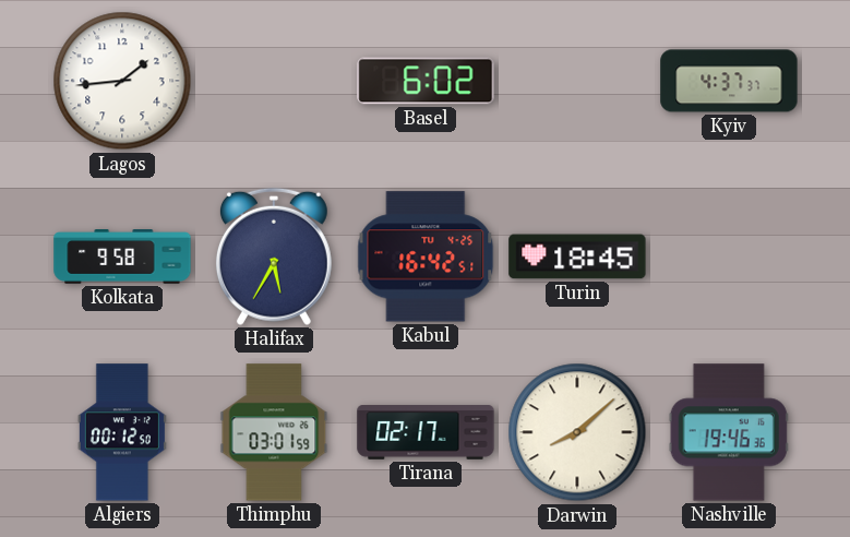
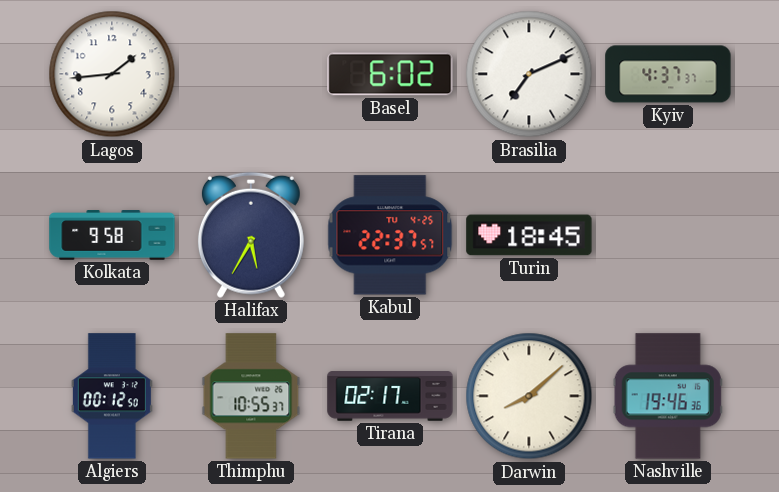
Brasilia: none -> 7:11
Kabul: 16:42 -> 22:37
Thimphu: 03:01 -> 10:55
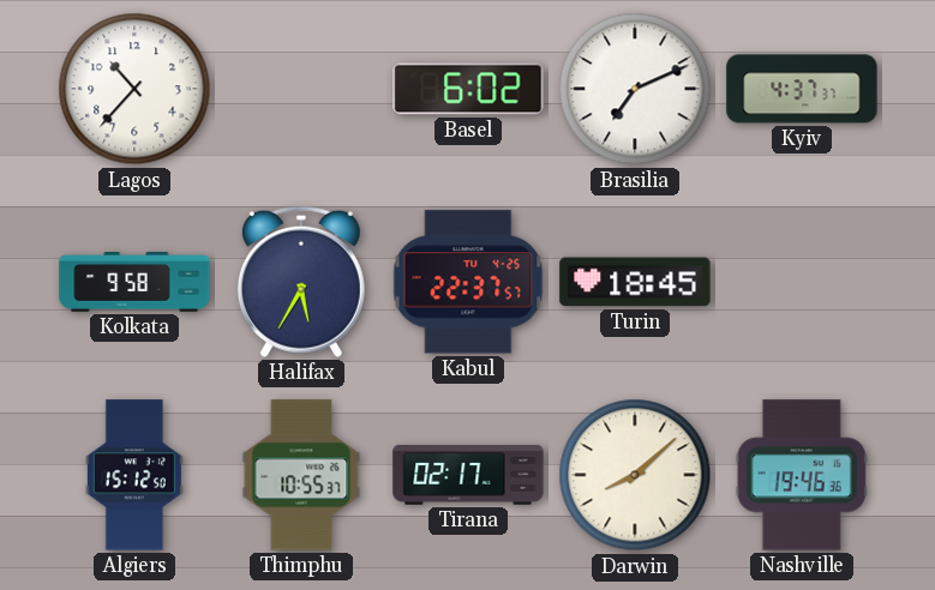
Lagos: 1:44 -> 10:37
Algiers: 00:12 -> 15:12
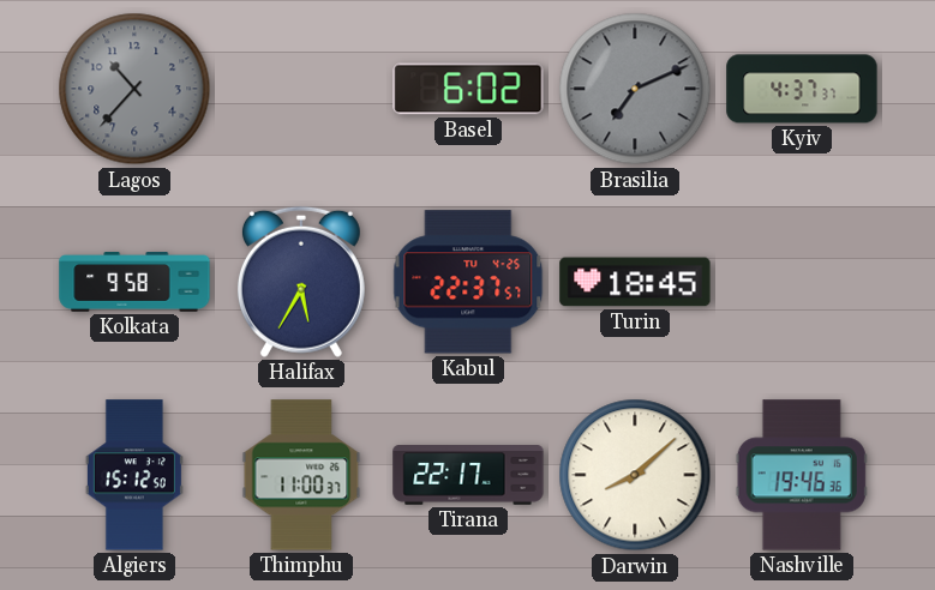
Lagos dial: white -> grey
Brasilia dial: white -> grey
Thimphu: 10:55 -> 11:00
Tirana: 02:17 -> 22:17
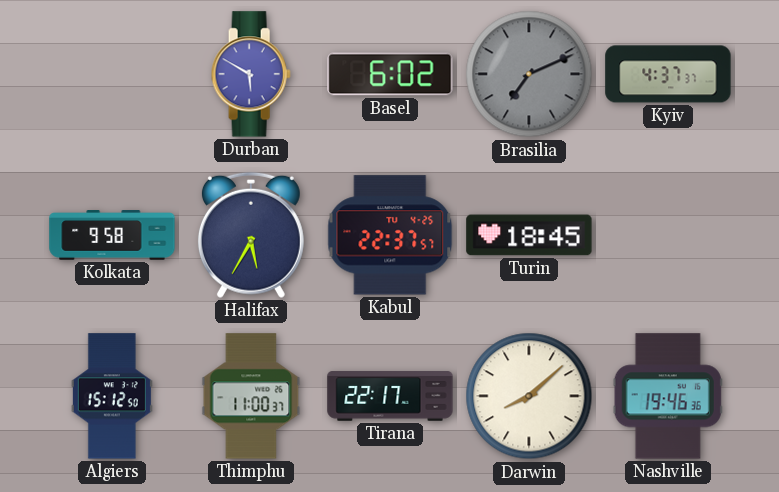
Lagos: 10:37 -> none
Durban: none -> 5:50
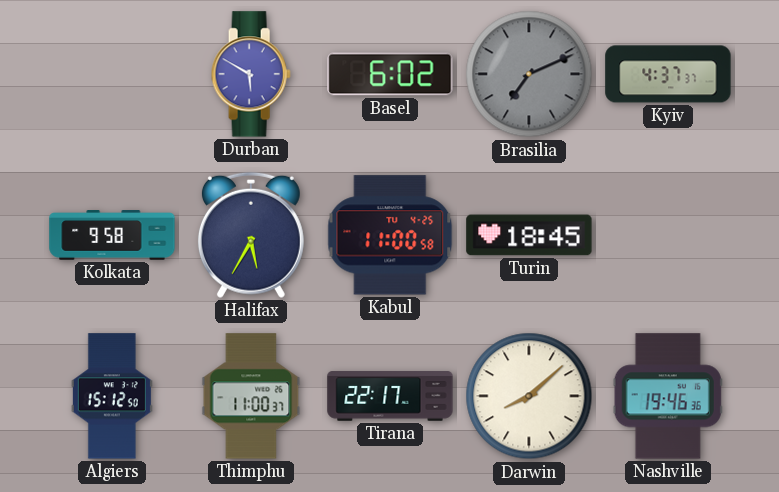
Kabul: 22:37 -> 11:00
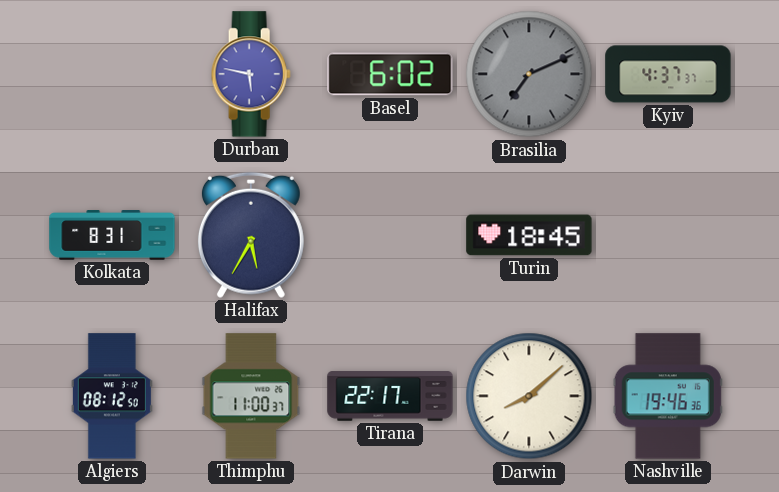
Durban: 5:50 -> 5:47
Kolkata: 9:58 -> 8:31
Kabul: 11:00 -> none
Algiers: 15:12 -> 08:12
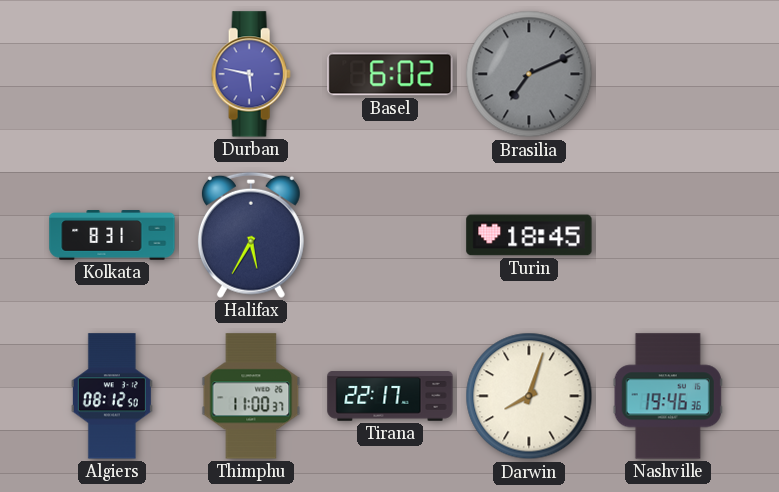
Kyiv: 4:37 -> none
Darwin: 8:08 -> 8:03
